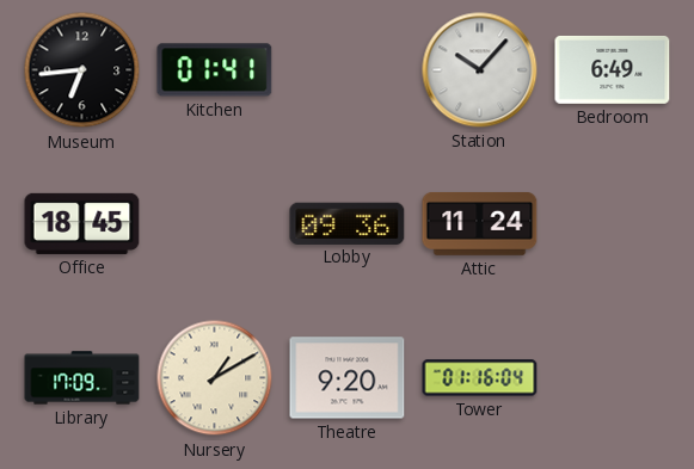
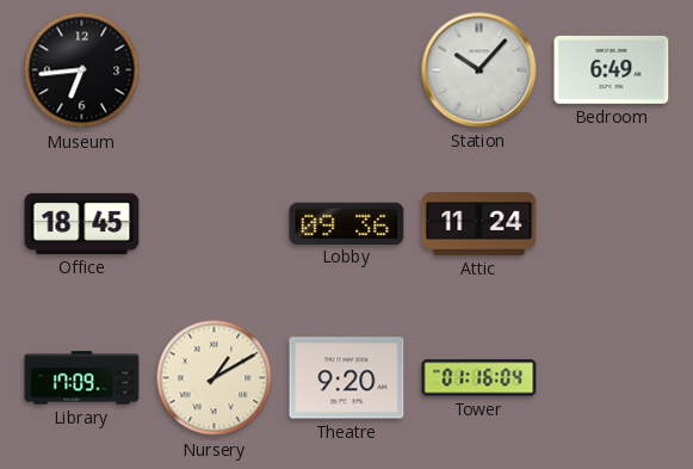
Kitchen: 01:41 -> none
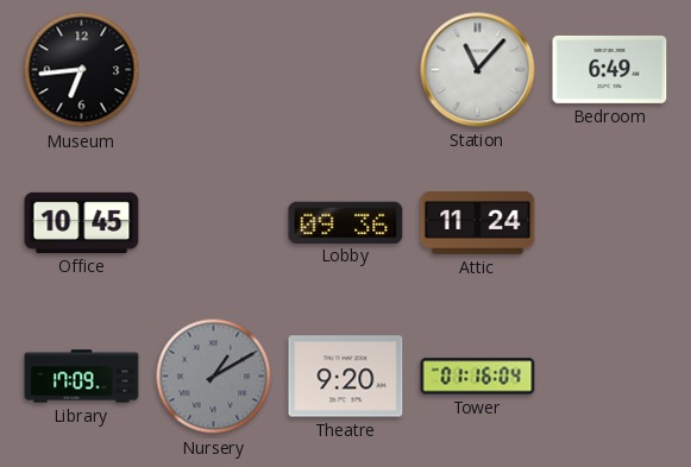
Station: 10:07 -> 11:07
Office: 18:45 -> 10:45
Nursery dial: cream -> grey
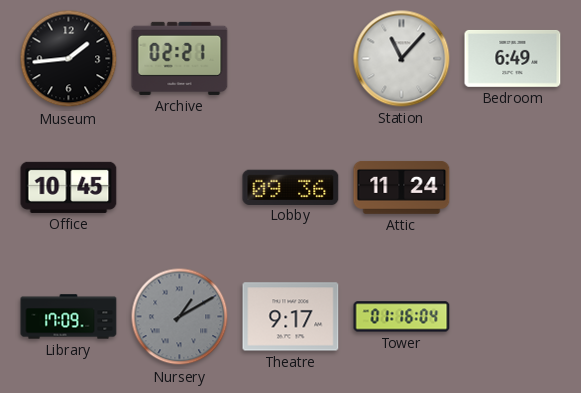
Museum: 6:44 -> 1:44
Archive: none -> 02:21
Theatre: 9:20 -> 9:17
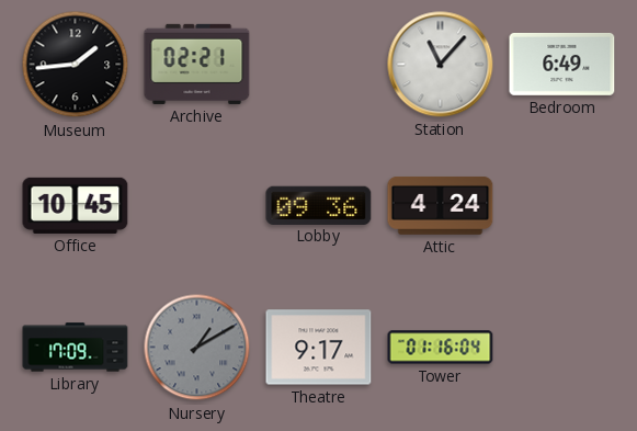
Attic: 11:24 -> 4:24
